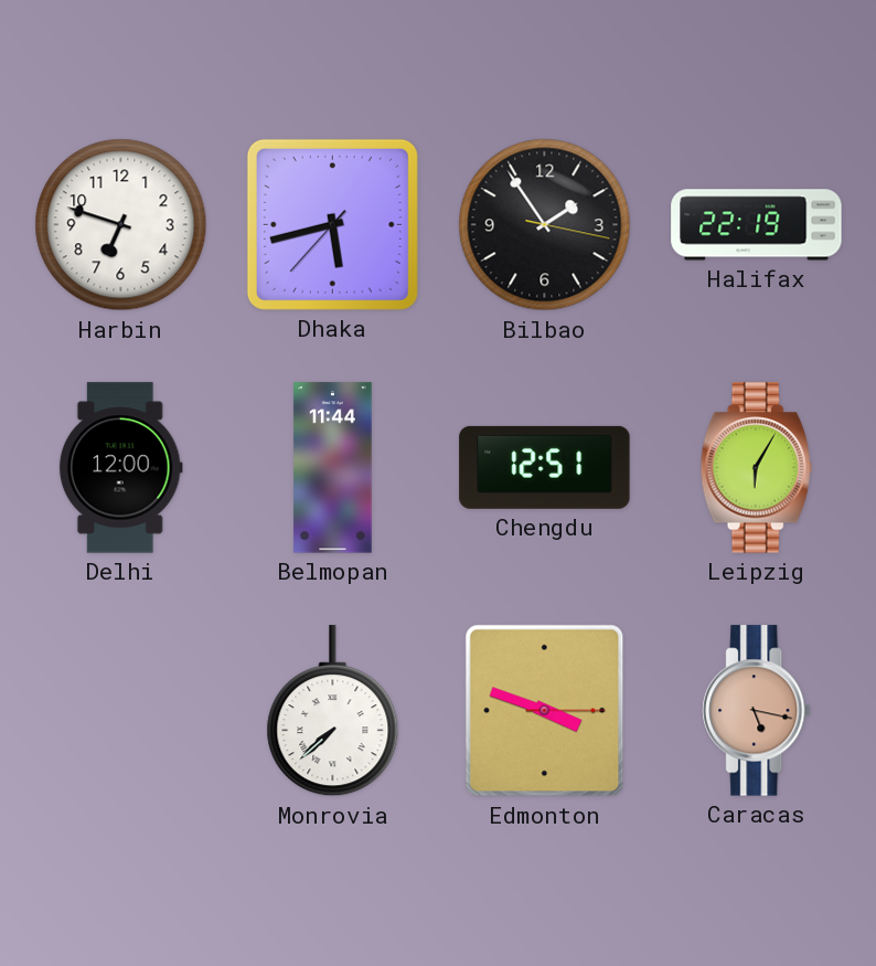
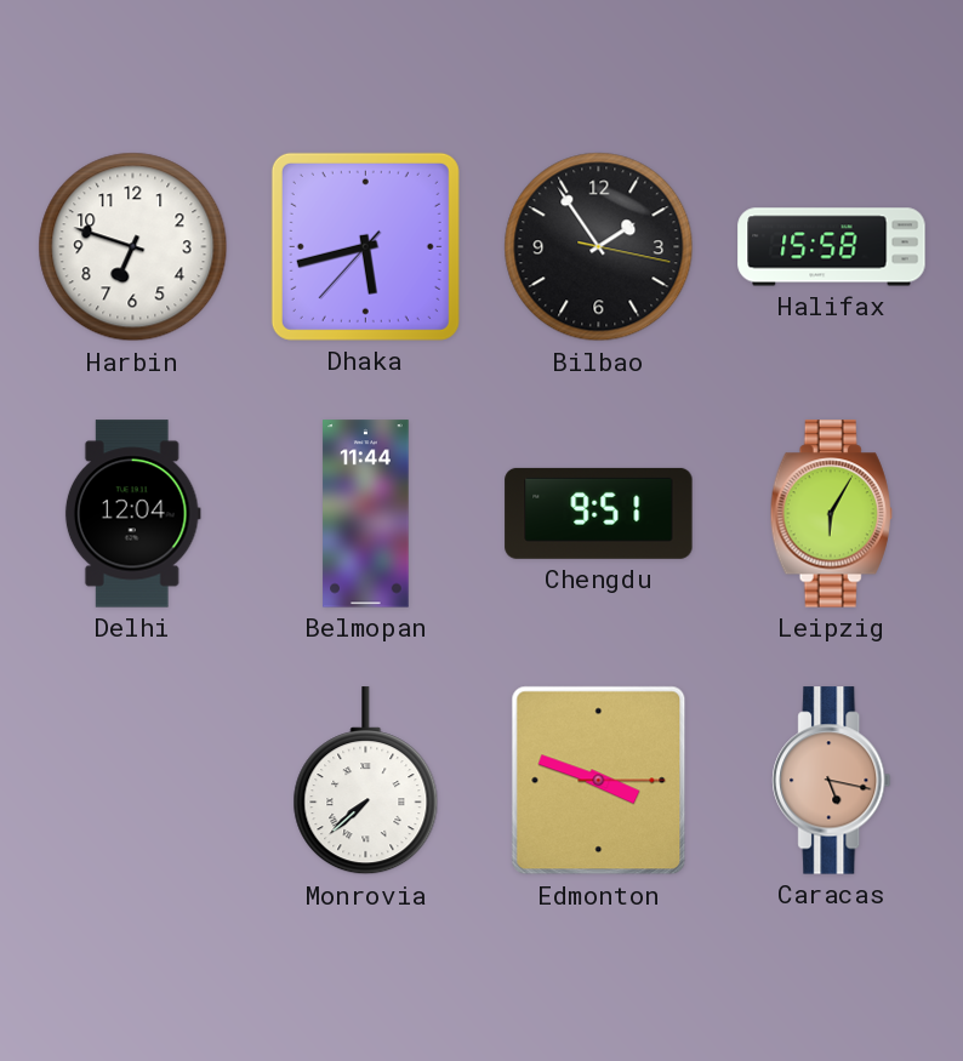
Halifax: 22:19 -> 15:58
Delhi: 12:00 -> 12:04
Chengdu: 12:51 -> 9:51
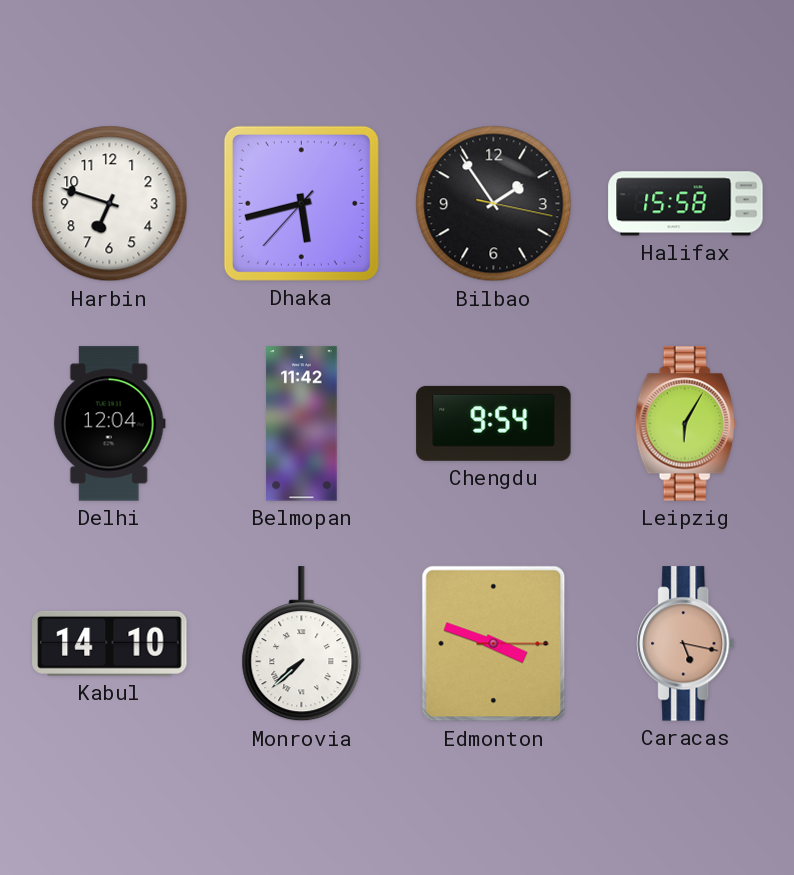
Belmopan: 11:44 -> 11:42
Chengdu: 9:51 -> 9:54
Kabul: none -> 14:10
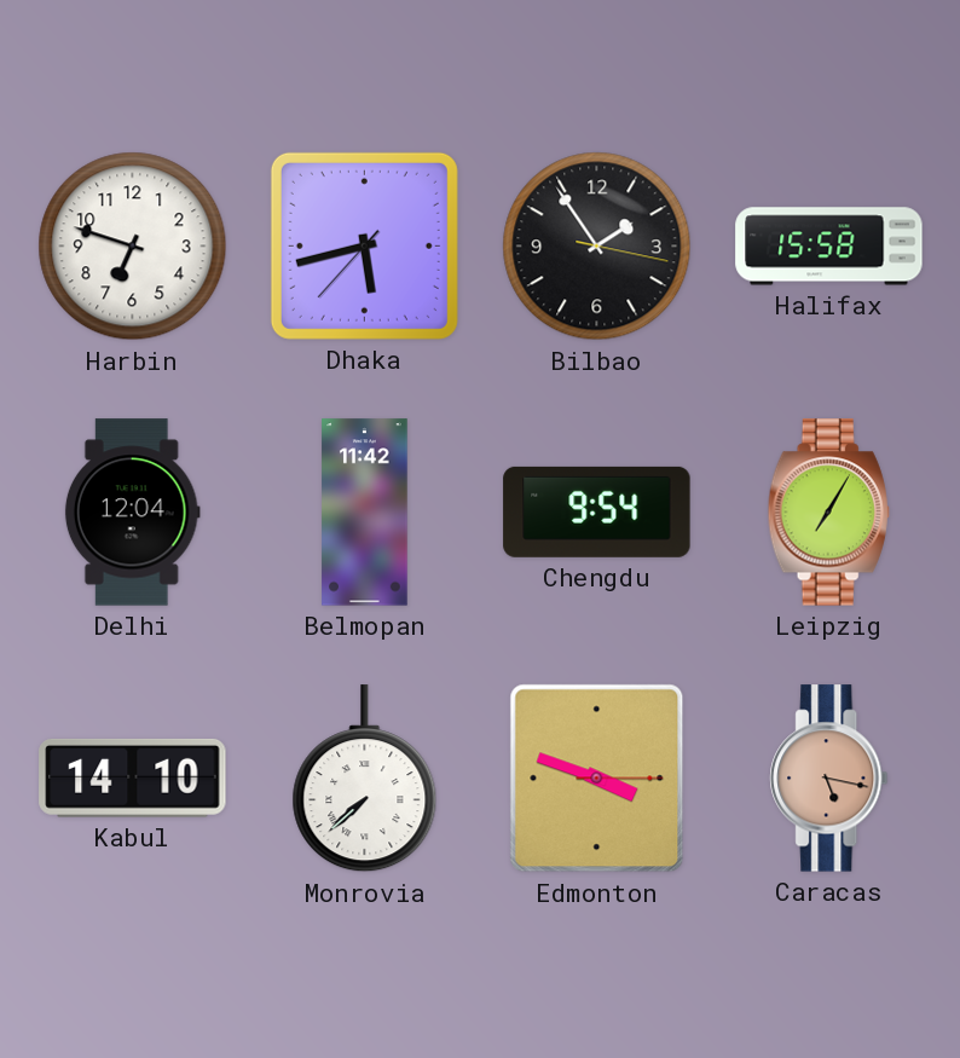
Leipzig: 6:05 -> 7:05
